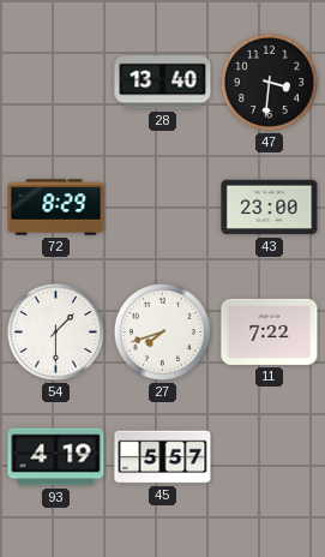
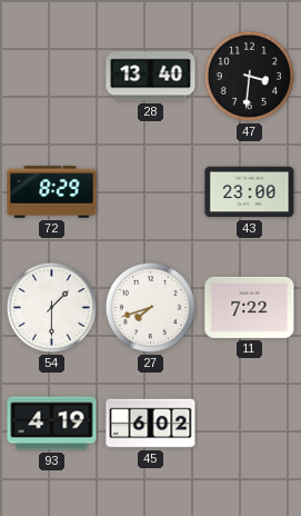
45: 5:57 -> 6:02
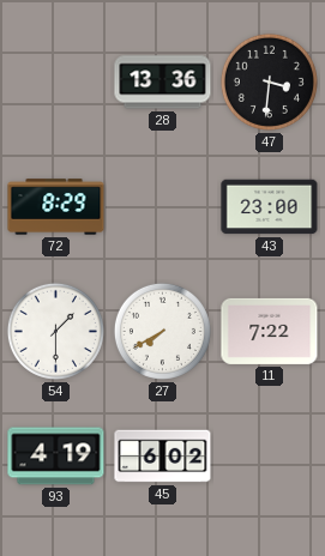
28: 13:40 -> 13:36
27: 7:42 -> 7:40
